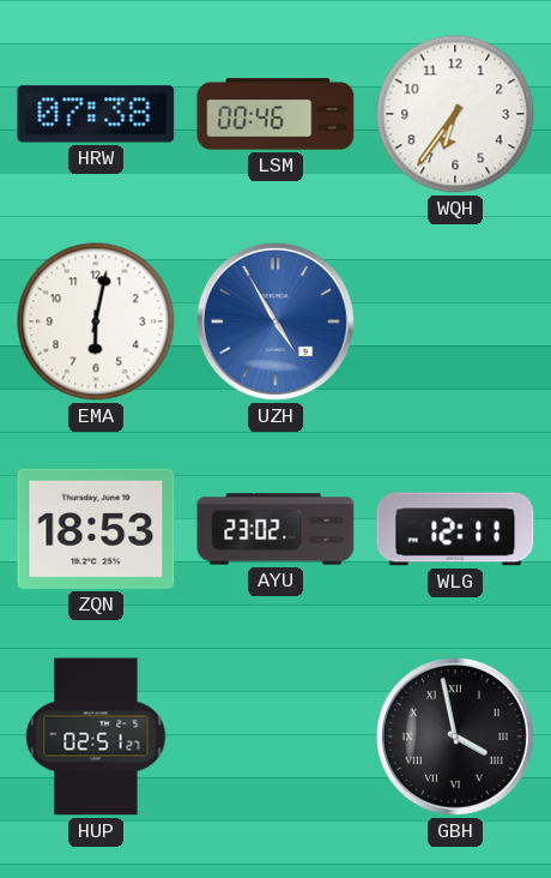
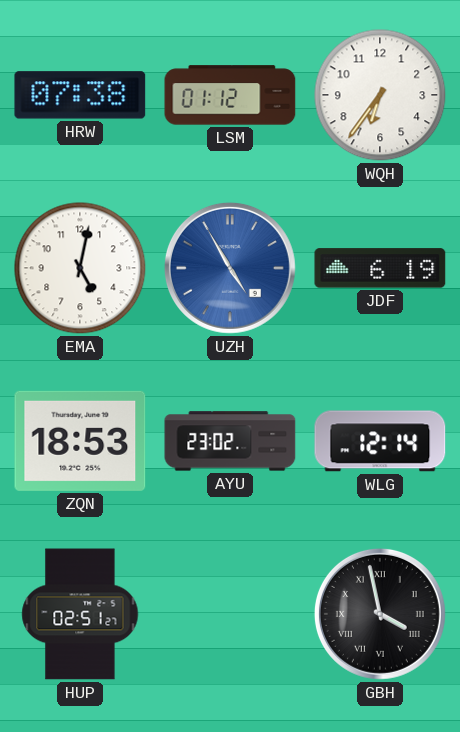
LSM: 00:46 -> 01:12
EMA: 6:02 -> 5:02
JDF: none -> 6:19
WLG: 12:11 -> 12:14
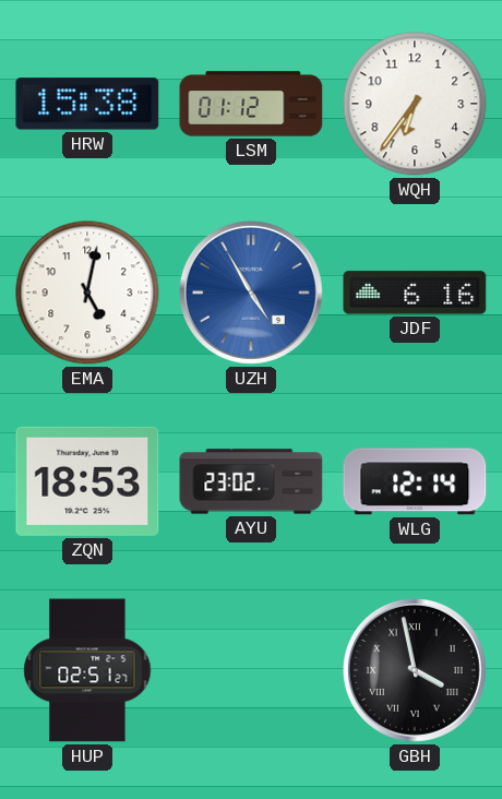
HRW: 07:38 -> 15:38
JDF: 6:19 -> 6:16
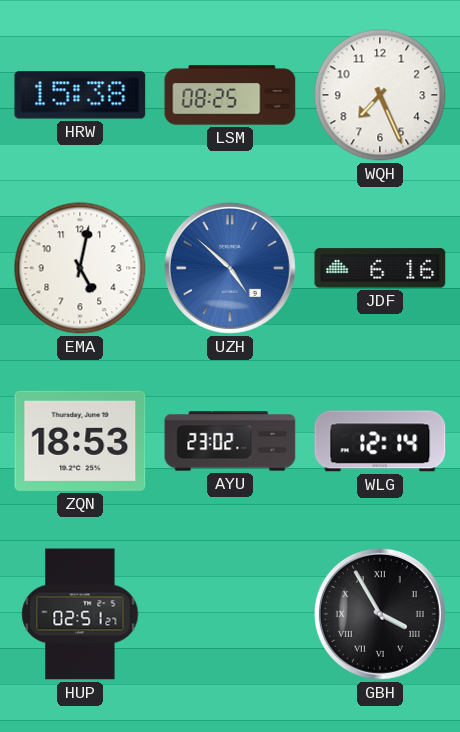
LSM: 01:12 -> 08:25
WQH: 6:36 -> 7:26
UZH: 4:55 -> 4:52
GBH: 3:58 -> 3:55
